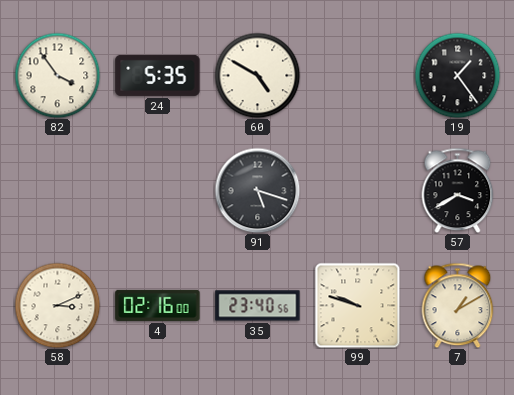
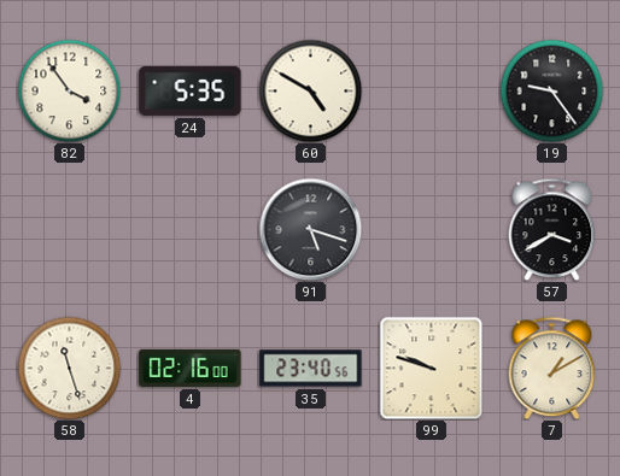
19: 1:24 -> 9:24
58: 3:11 -> 11:27
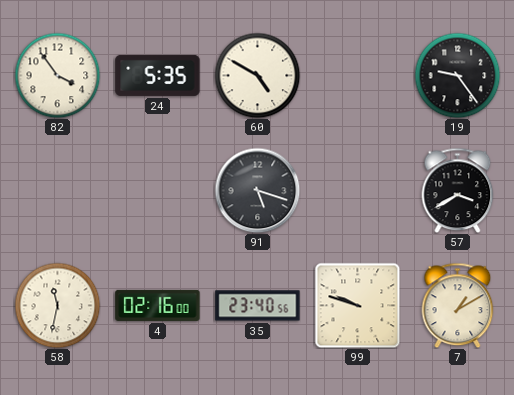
58: 11:27 -> 11:32
